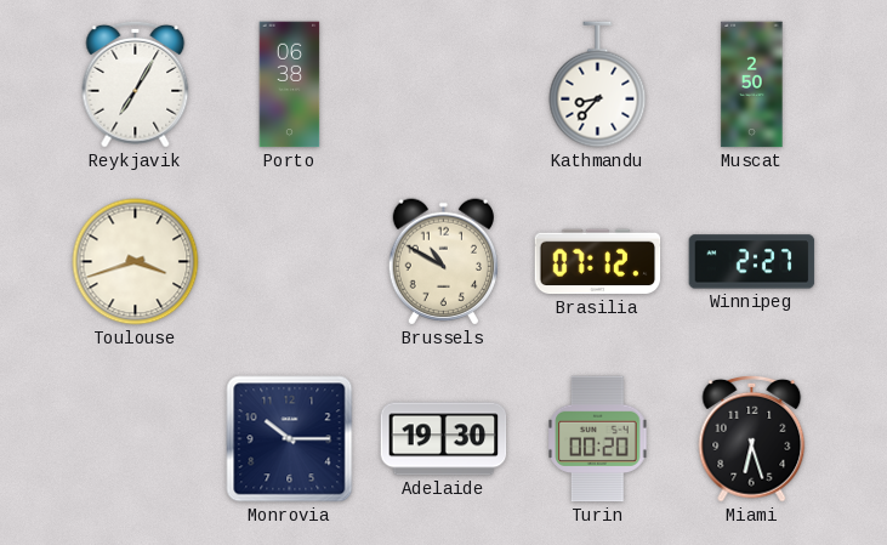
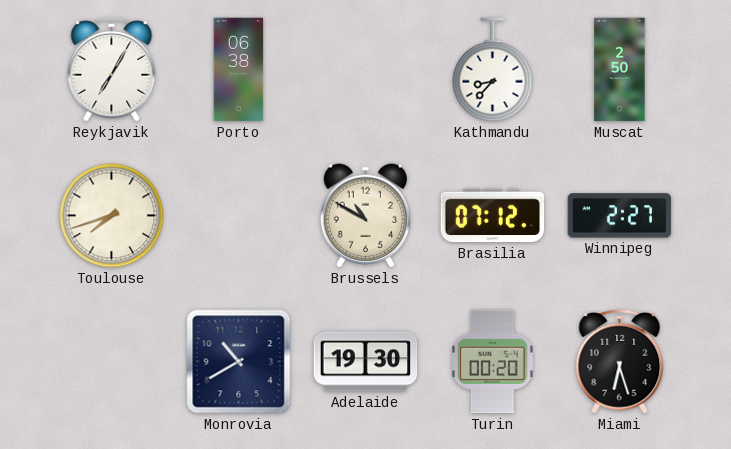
Toulouse: 3:42 -> 7:42
Monrovia: 10:15 -> 10:40
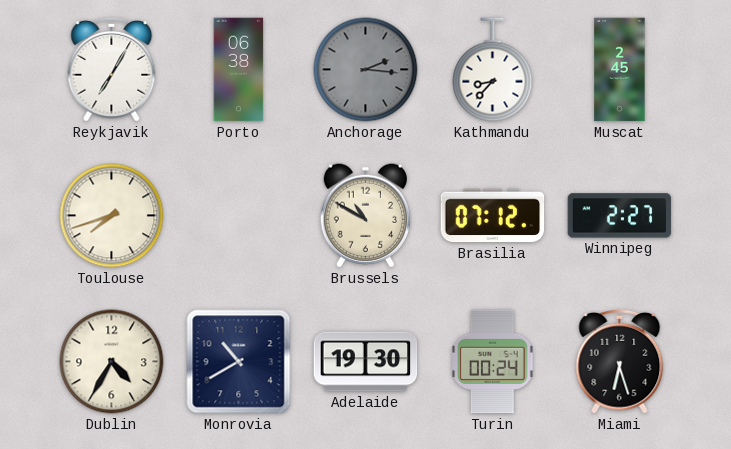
Anchorage: none -> 2:16
Muscat: 2:50 -> 2:45
Dublin: none -> 4:35
Turin: 00:20 -> 00:24
